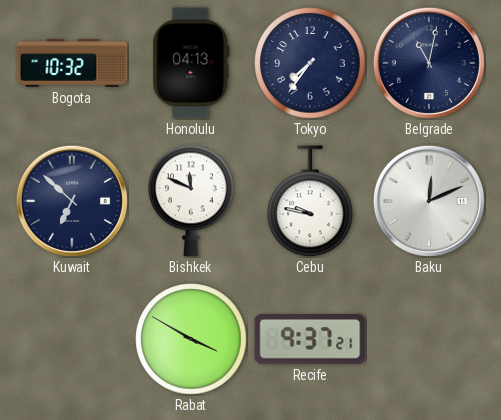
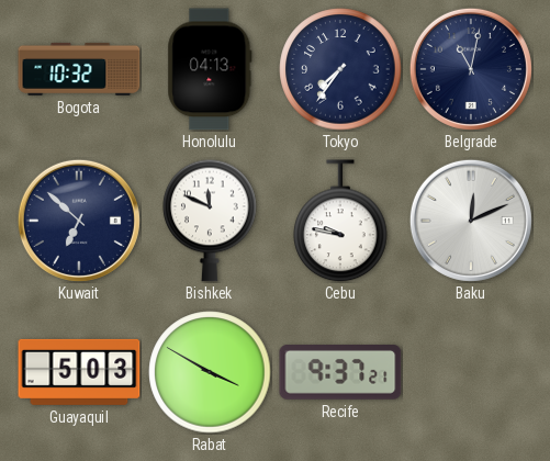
Guayaquil: none -> 5:03
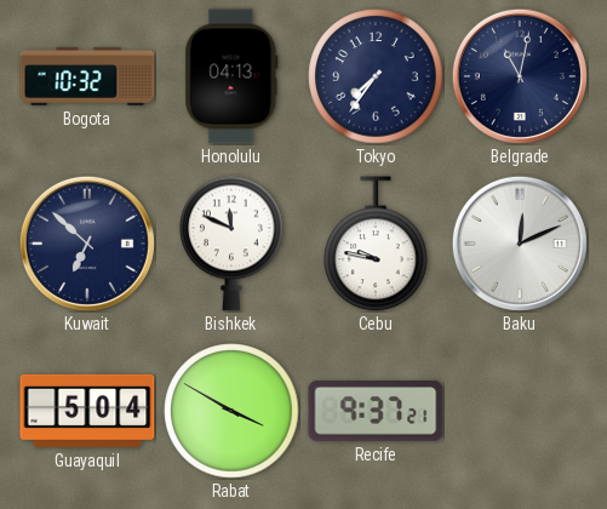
Guayaquil: 5:03 -> 5:04
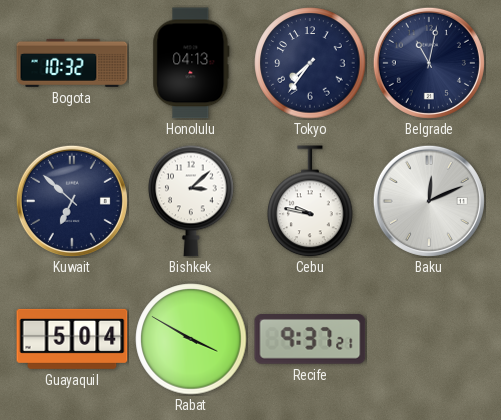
Bishkek: 11:49 -> 3:08
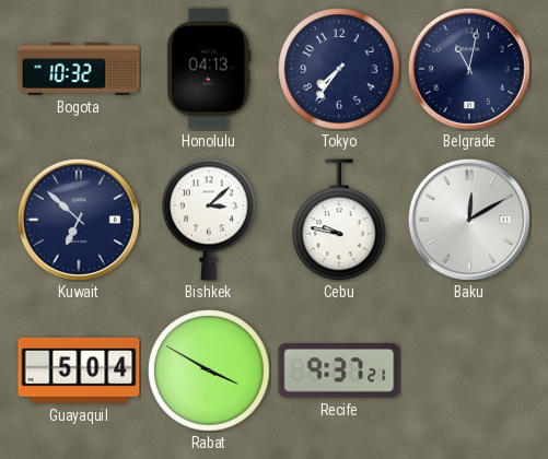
Baku: 12:11 -> 12:10
